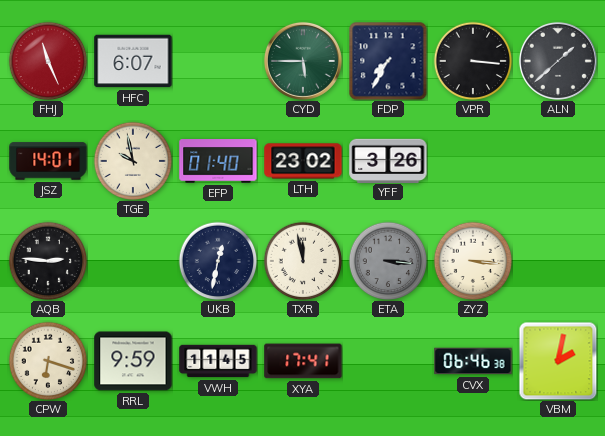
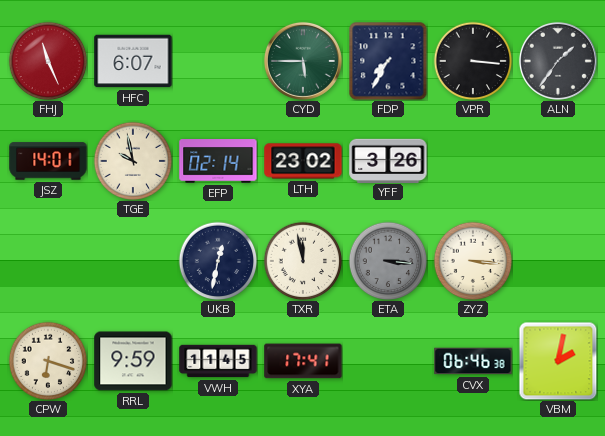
ALN: 1:38 -> 1:36
EFP: 01:40 -> 02:14
AQB: 2:46 -> none
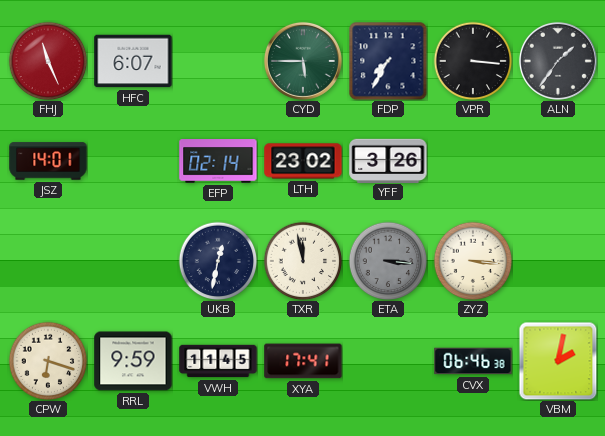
TGE: 9:58 -> none
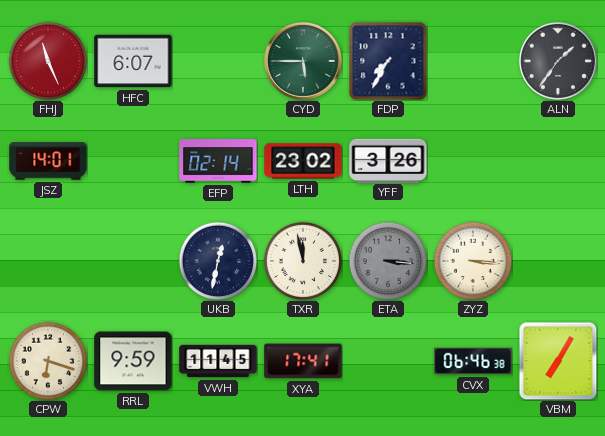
VPR: 3:16 -> none
VBM: 2:02 -> 7:05
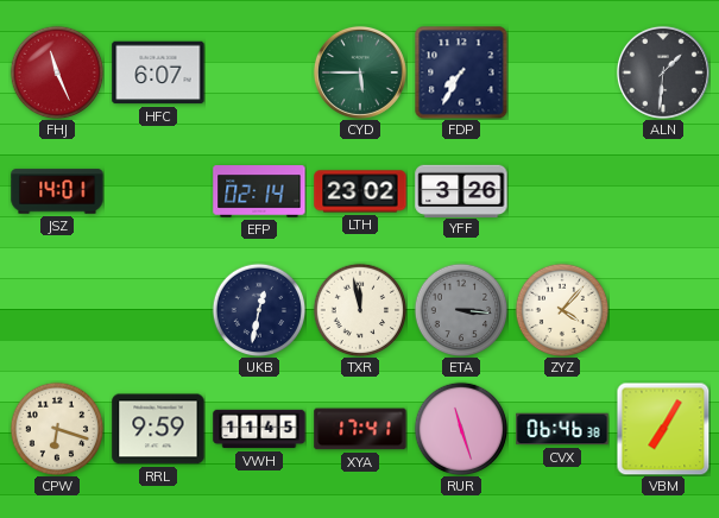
ALN: 1:36 -> 1:31
ZYZ: 3:16 -> 4:07
RUR: none -> 11:27
